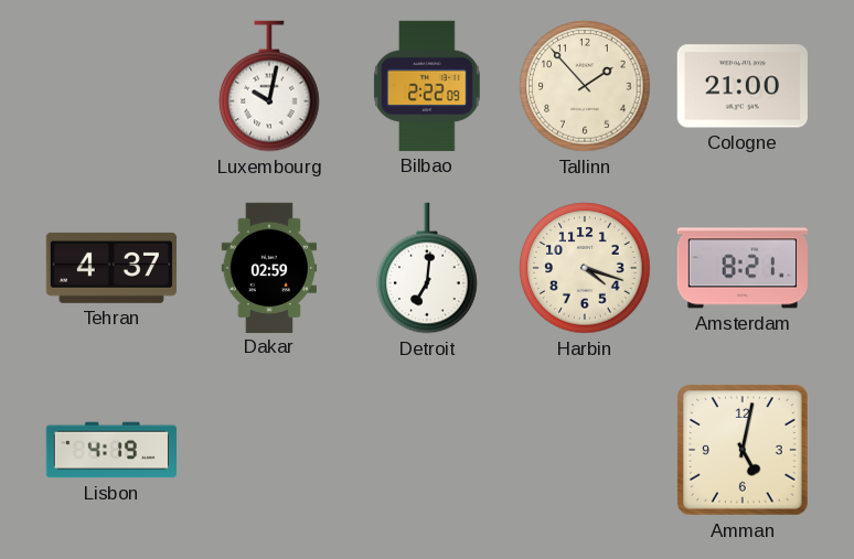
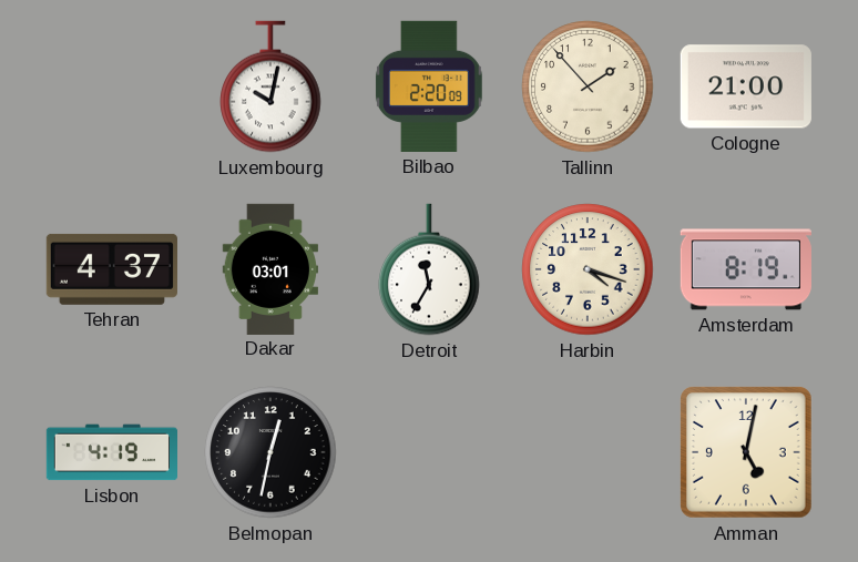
Bilbao: 2:22 -> 2:20
Dakar: 02:59 -> 03:01
Detroit: 7:01 -> 11:35
Amsterdam: 8:21 -> 8:19
Belmopan: none -> 12:32
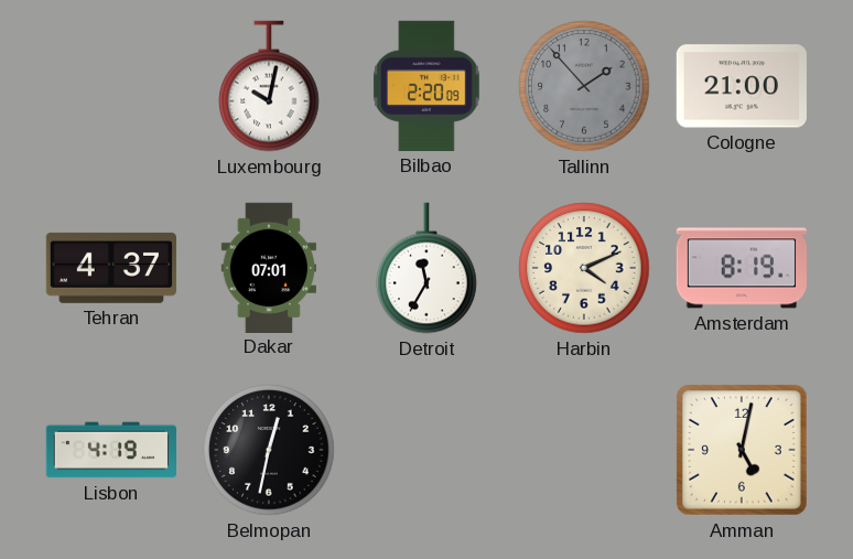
Tallinn dial: cream -> grey
Dakar: 03:01 -> 07:01
Harbin: 4:18 -> 4:11
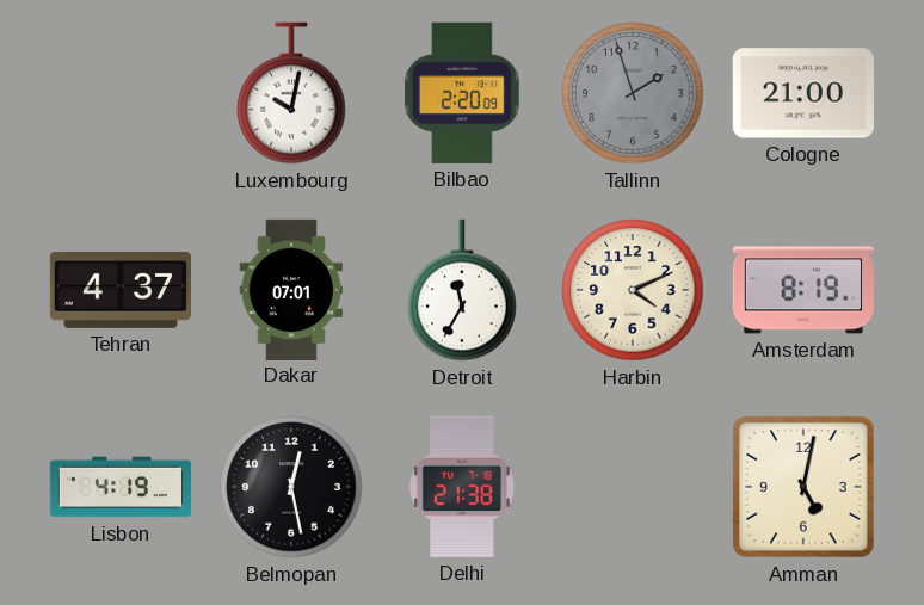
Tallinn: 1:53 -> 1:57
Belmopan: 12:32 -> 12:28
Delhi: none -> 21:38
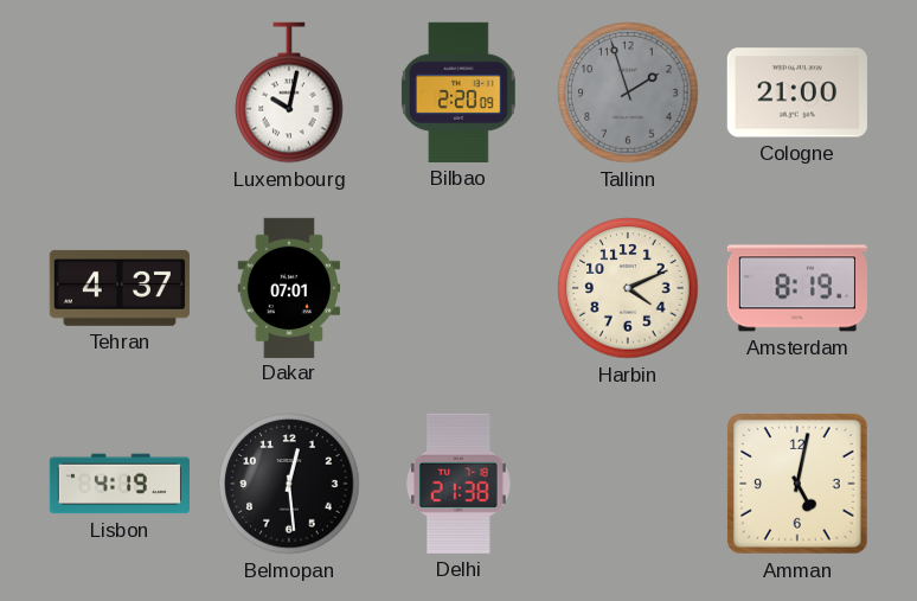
Detroit: 11:35 -> none
Belmopan: 12:28 -> 12:29
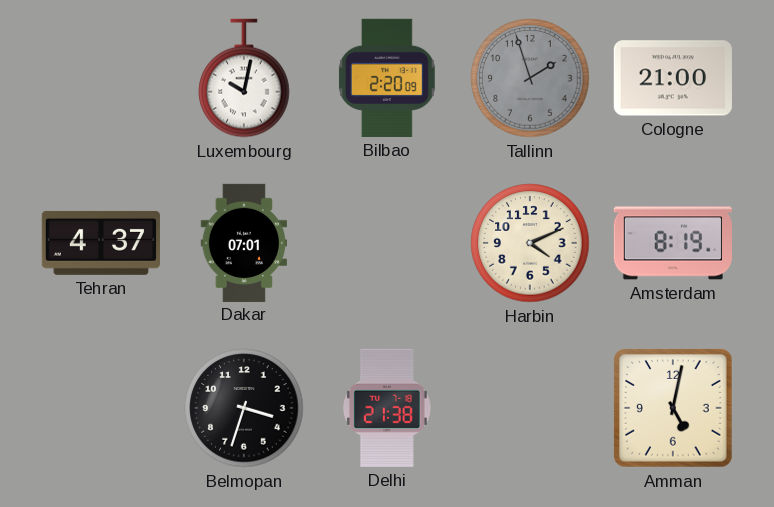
Lisbon: 4:19 -> none
Belmopan: 12:29 -> 3:33
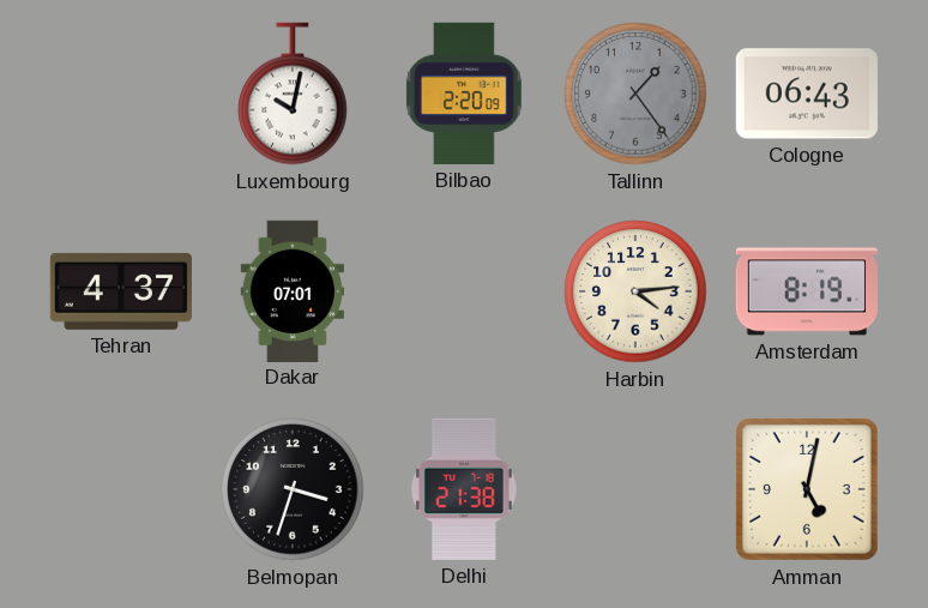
Tallinn: 1:57 -> 1:24
Cologne: 21:00 -> 06:43
Harbin: 4:11 -> 4:14
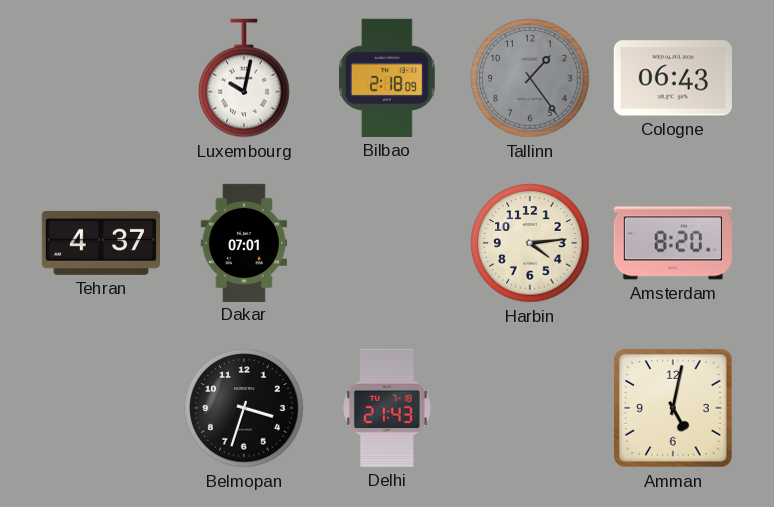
Bilbao: 2:20 -> 2:18
Amsterdam: 8:19 -> 8:20
Delhi: 21:38 -> 21:43
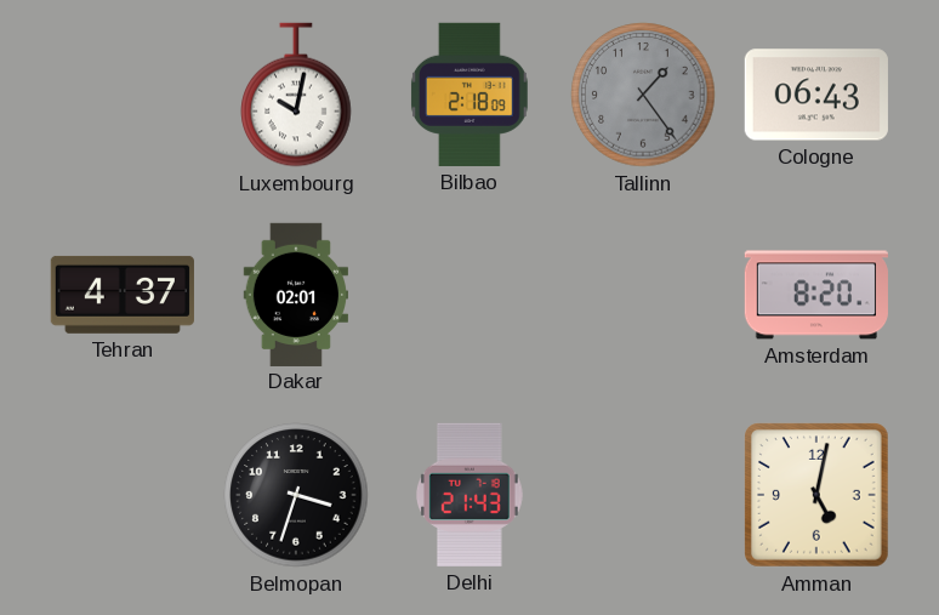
Dakar: 07:01 -> 02:01
Harbin: 4:14 -> none
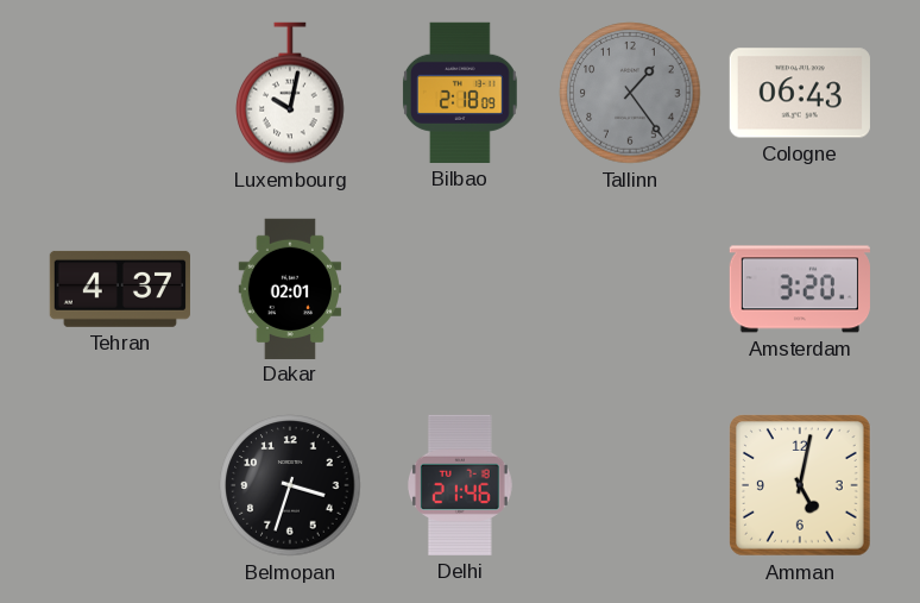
Amsterdam: 8:20 -> 3:20
Delhi: 21:43 -> 21:46
